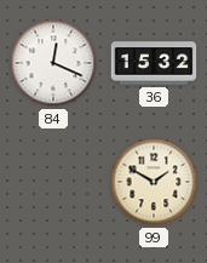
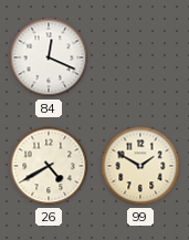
36: 15:32 -> none
26: none -> 4:40
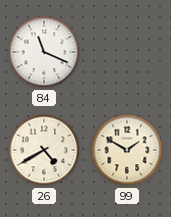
84: 12:19 -> 11:19
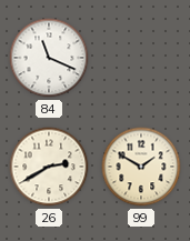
26: 4:40 -> 2:40
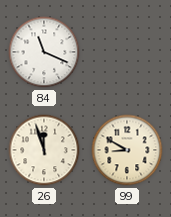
26: 2:40 -> 11:57
99: 1:50 -> 8:50
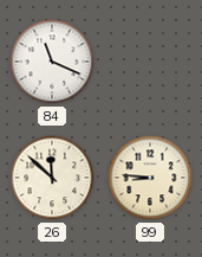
26: 11:57 -> 11:52
99: 8:50 -> 8:46
